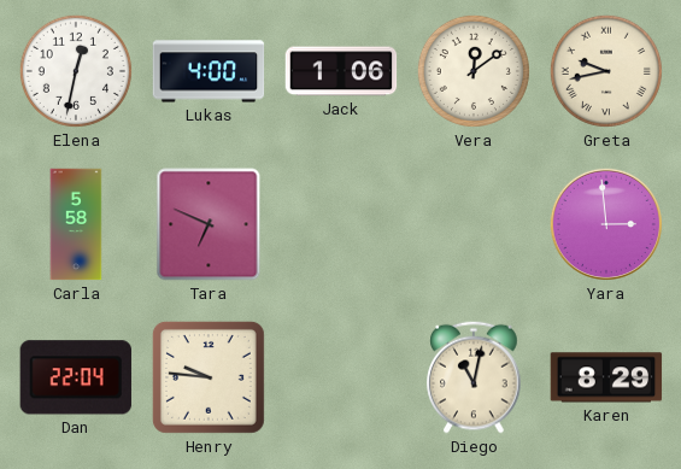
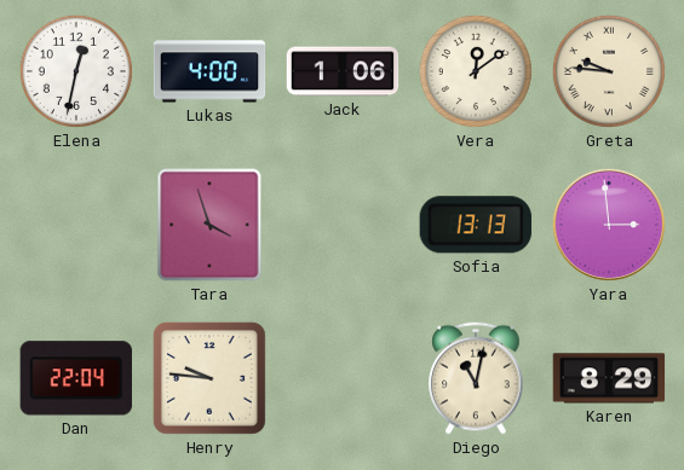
Greta: 9:43 -> 9:46
Carla: 5:58 -> none
Tara: 6:49 -> 3:57
Sofia: none -> 13:13
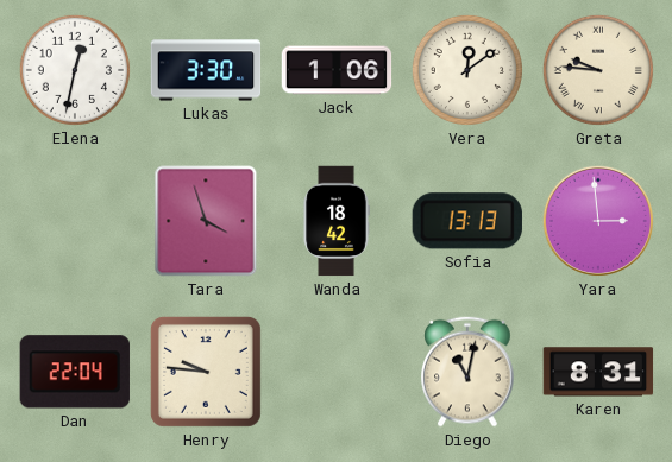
Lukas: 4:00 -> 3:30
Wanda: none -> 18:42
Karen: 8:29 -> 8:31
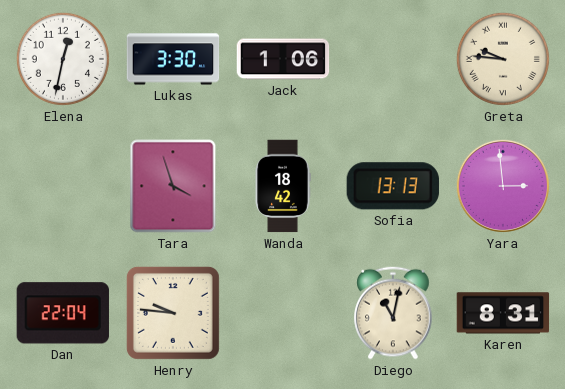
Vera: 12:09 -> none
